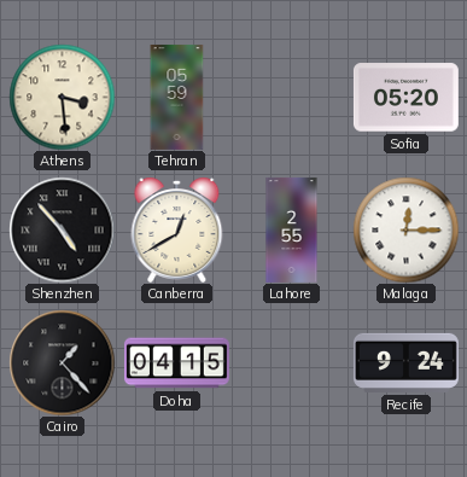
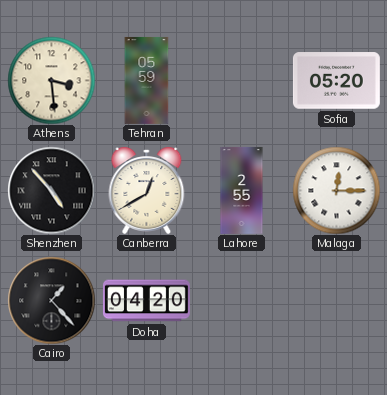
Doha: 04:15 -> 04:20
Recife: 9:24 -> none
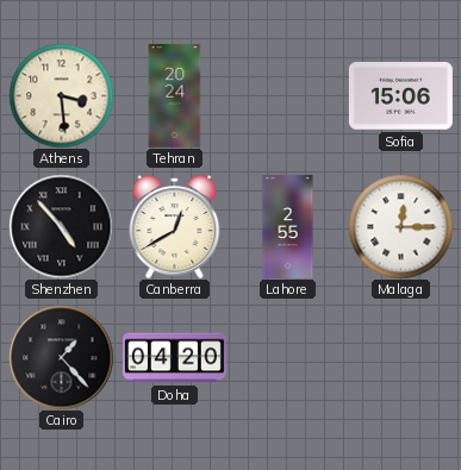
Tehran: 05:59 -> 20:24
Sofia: 05:20 -> 15:06
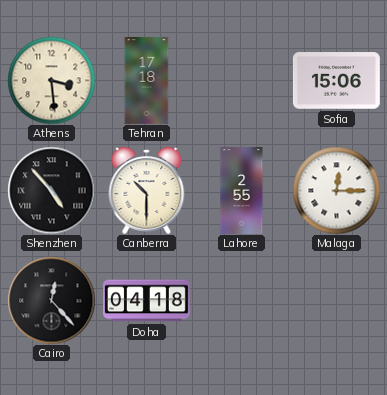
Tehran: 20:24 -> 17:18
Canberra: 12:40 -> 10:30
Cairo: 1:23 -> 12:23
Doha: 04:20 -> 04:18
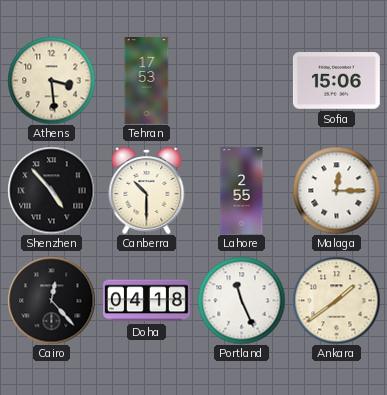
Tehran: 17:18 -> 17:53
Portland: none -> 11:26
Ankara: none -> 1:39
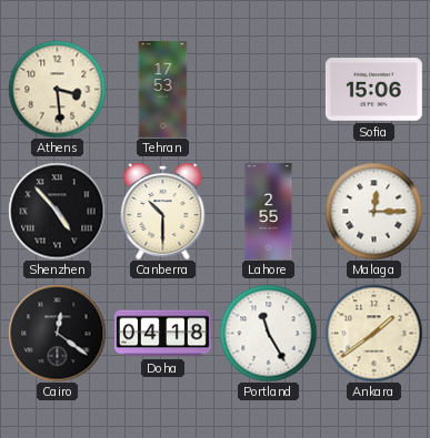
Cairo: 12:23 -> 12:21
Portland: 11:26 -> 11:25
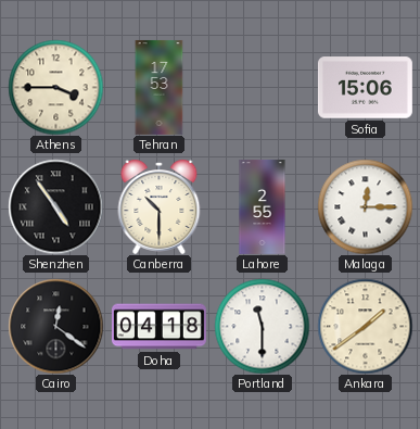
Athens: 3:29 -> 3:45
Shenzhen: 4:53 -> 4:54
Portland: 11:25 -> 11:30
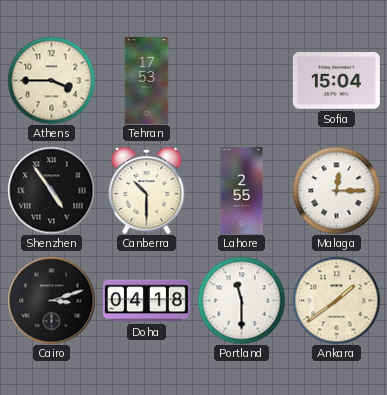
Sofia: 15:06 -> 15:04
Cairo: 12:21 -> 3:12
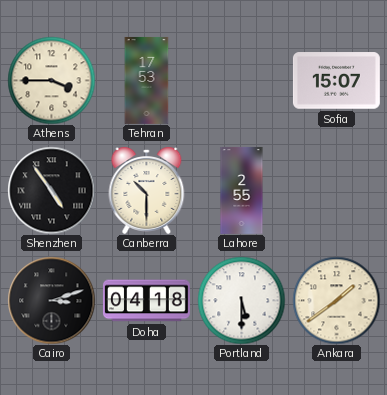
Sofia: 15:04 -> 15:07
Malaga: 12:15 -> none
Portland: 11:30 -> 5:30
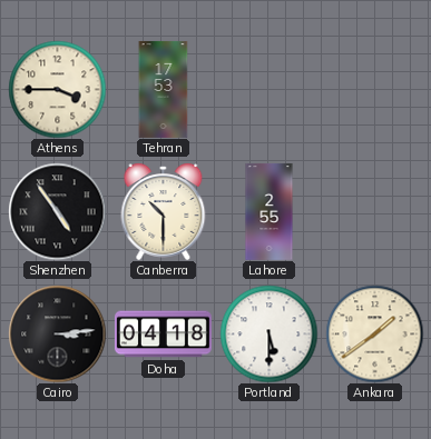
Sofia: 15:07 -> none
Cairo: 3:12 -> 3:14
